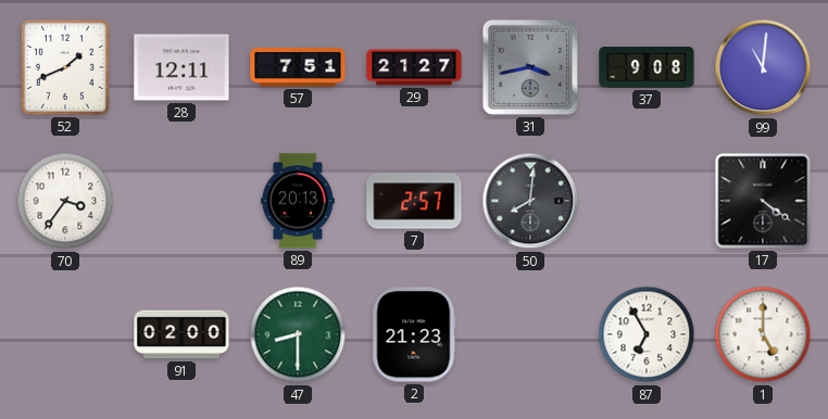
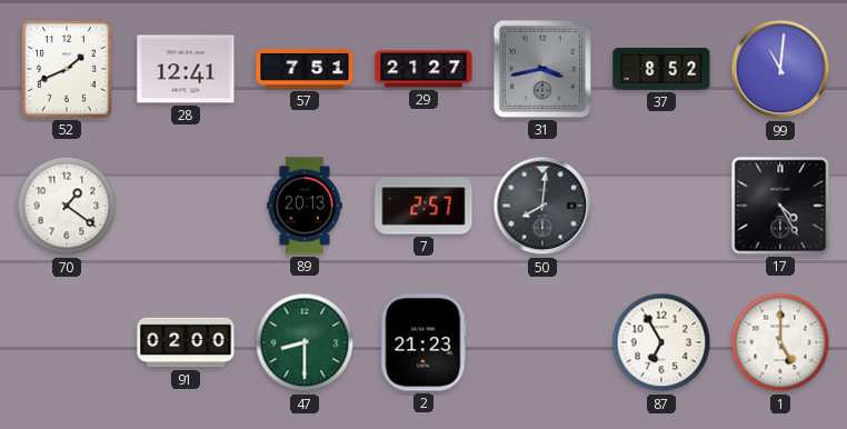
28: 12:11 -> 12:41
37: 9:08 -> 8:52
70: 3:36 -> 1:21
17: 4:21 -> 4:25
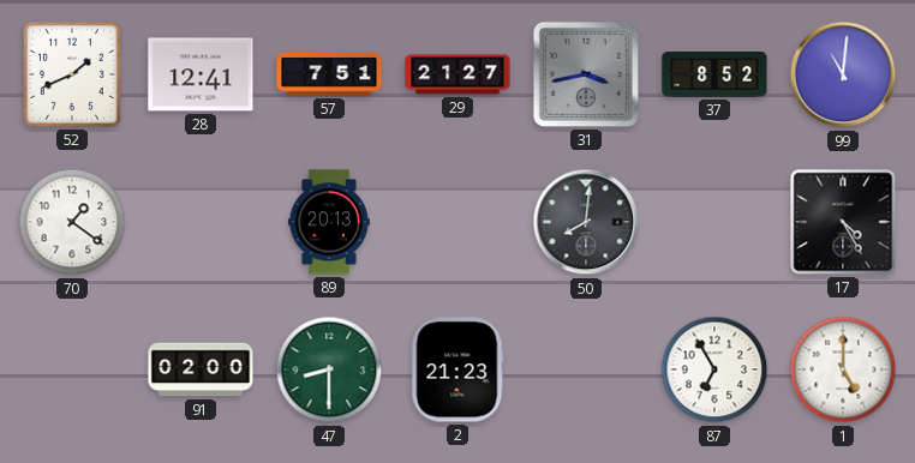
7: 2:57 -> none
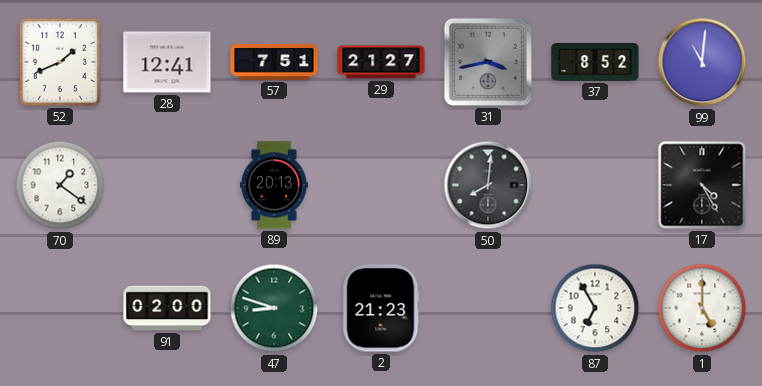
47: 8:30 -> 8:48
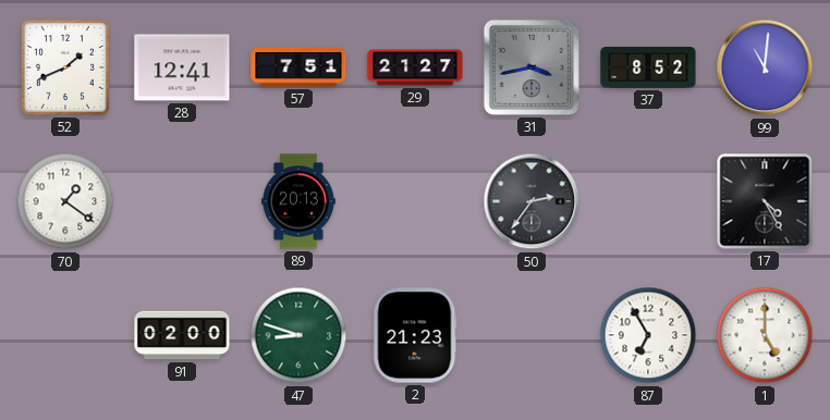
50: 8:01 -> 2:36
